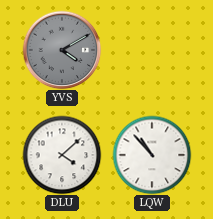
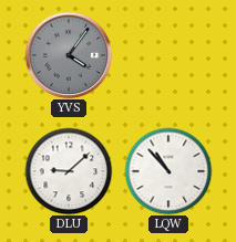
YVS: 4:10 -> 4:06
DLU: 4:08 -> 9:08
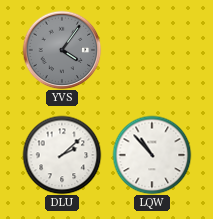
DLU: 9:08 -> 2:08
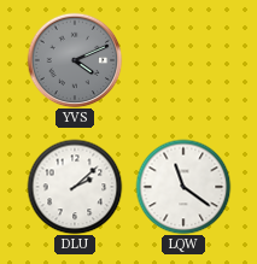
YVS: 4:06 -> 4:11
LQW: 10:53 -> 11:21
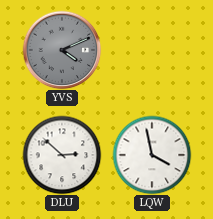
DLU: 2:08 -> 2:52
LQW: 11:21 -> 3:58
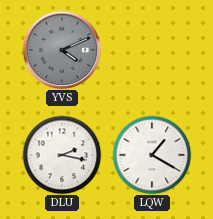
DLU: 2:52 -> 2:17
LQW: 3:58 -> 1:20
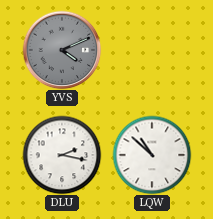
LQW: 1:20 -> 10:52
